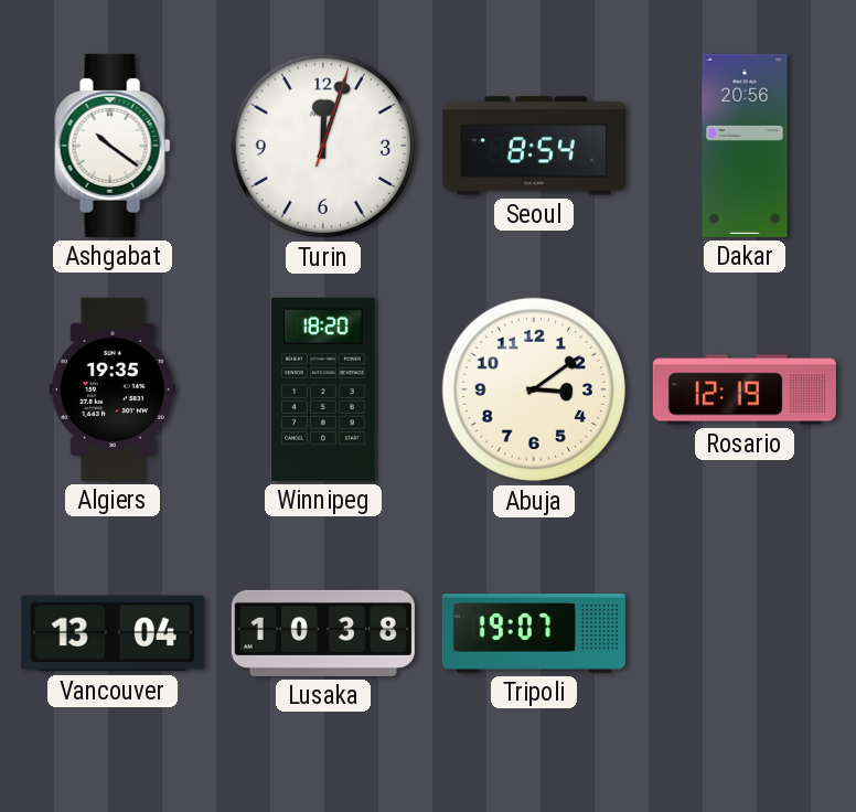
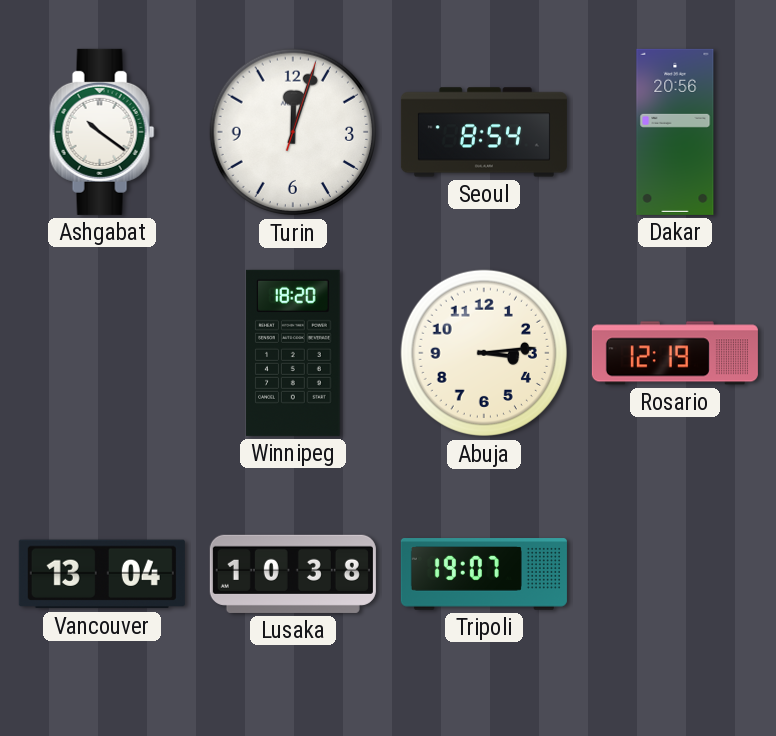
Algiers: 19:35 -> none
Abuja: 3:09 -> 3:14
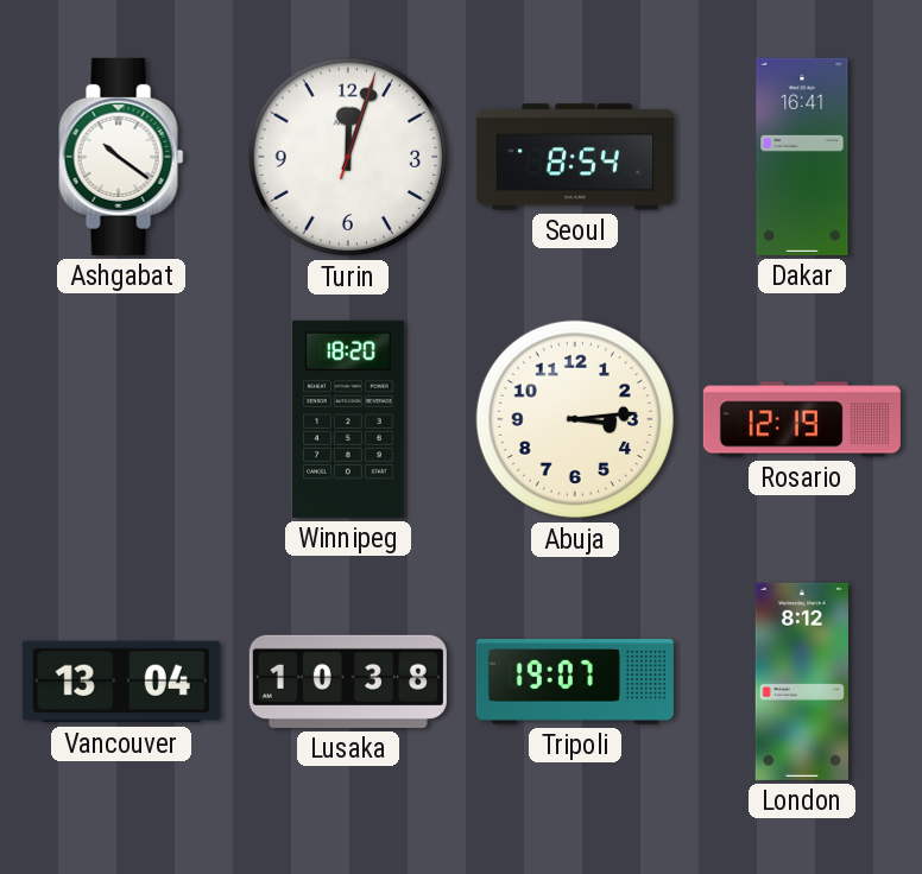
Dakar: 20:56 -> 16:41
London: none -> 8:12
